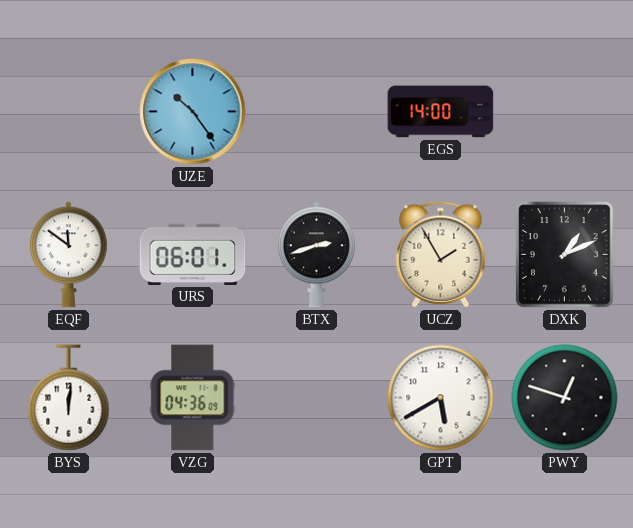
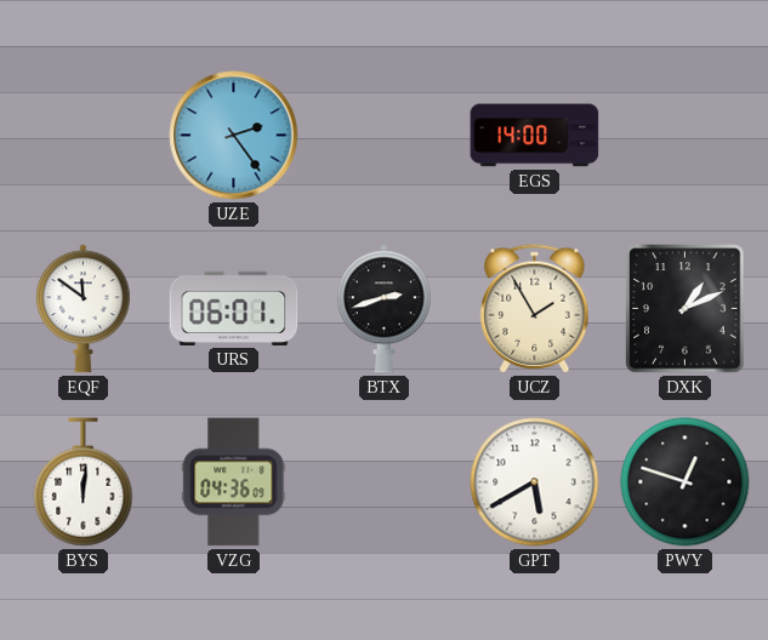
UZE: 10:24 -> 2:24
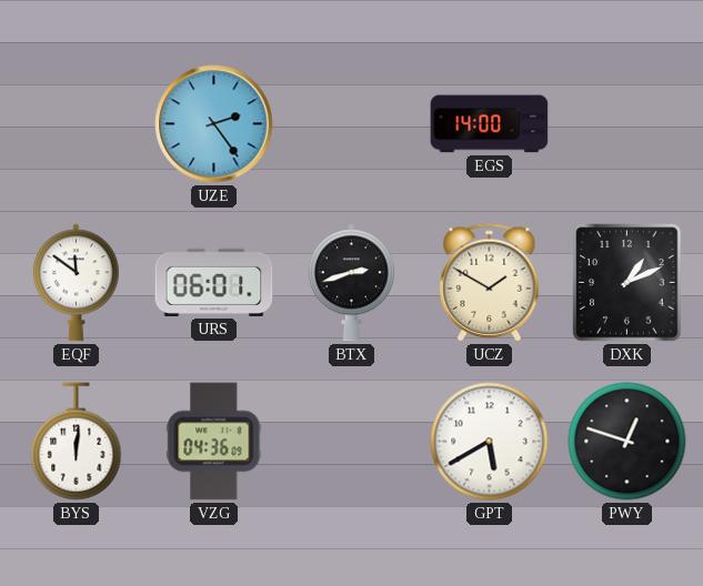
UCZ: 1:55 -> 1:50
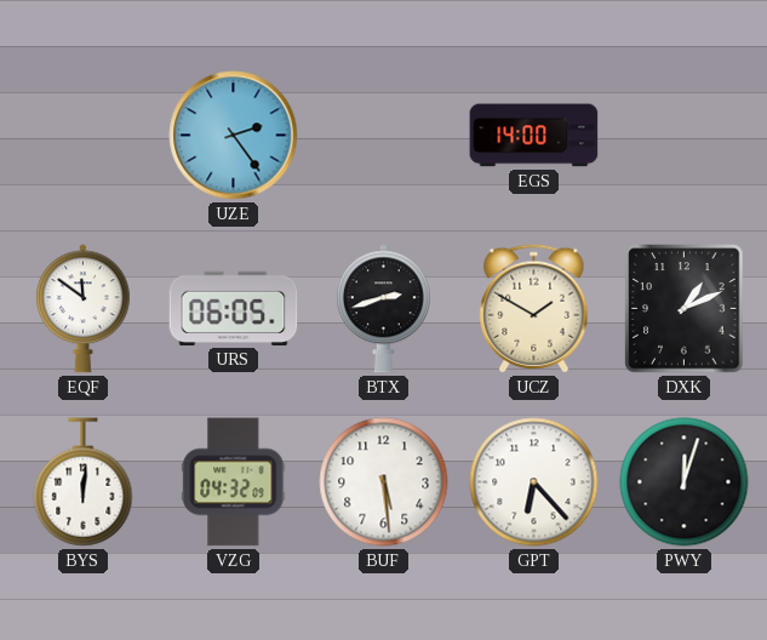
URS: 06:01 -> 06:05
VZG: 04:36 -> 04:32
BUF: none -> 5:29
GPT: 5:40 -> 6:23
PWY: 12:48 -> 12:03
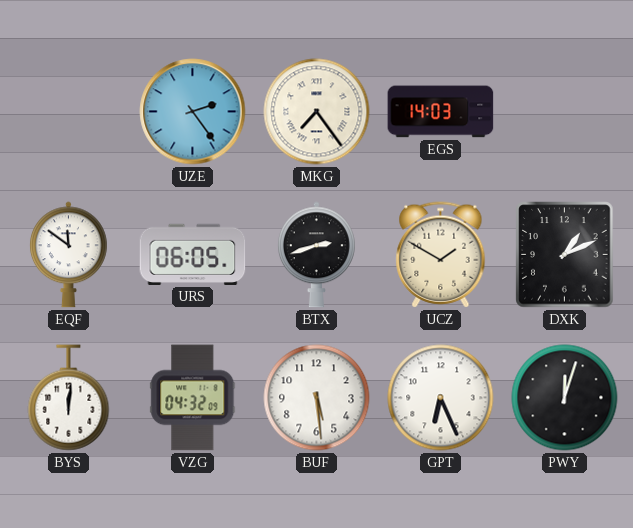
MKG: none -> 7:24
EGS: 14:00 -> 14:03
GPT: 6:23 -> 6:26
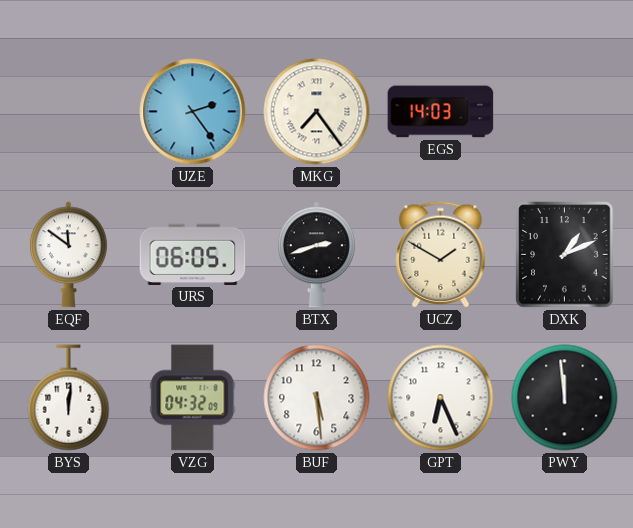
PWY: 12:03 -> 11:59
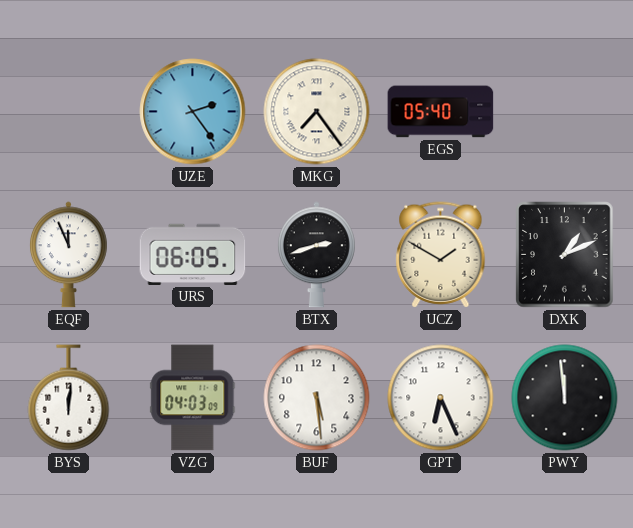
EGS: 14:03 -> 05:40
EQF: 11:51 -> 11:56
VZG: 04:32 -> 04:03
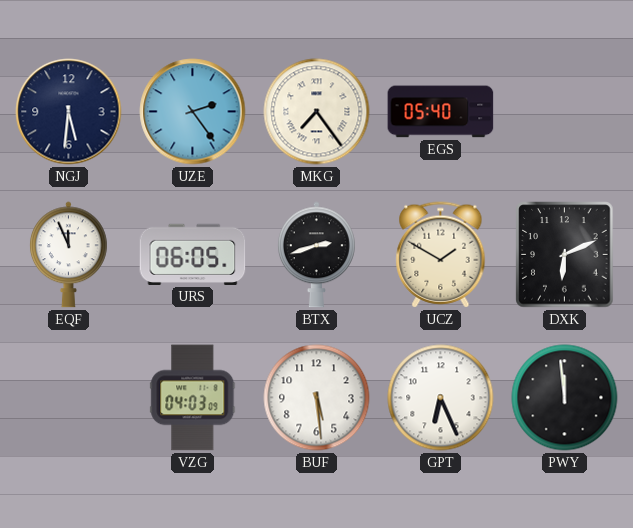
NGJ: none -> 5:31
DXK: 1:11 -> 6:11
BYS: 12:01 -> none
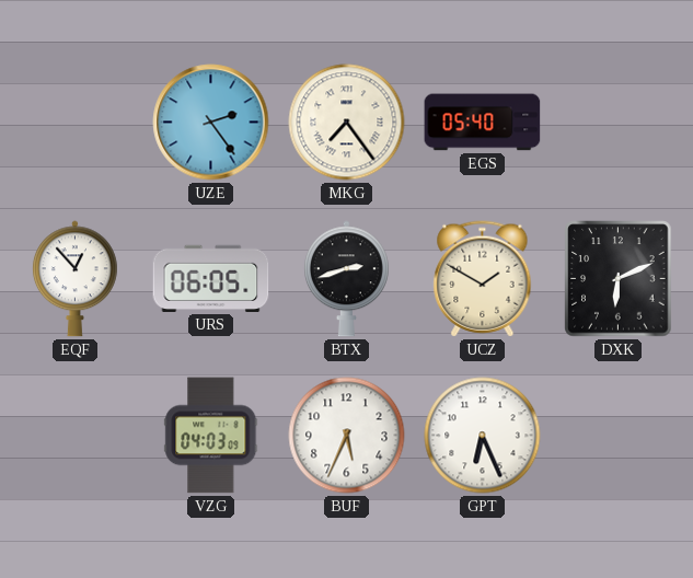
NGJ: 5:31 -> none
EQF: 11:56 -> 12:53
BUF: 5:29 -> 5:34
PWY: 11:59 -> none
